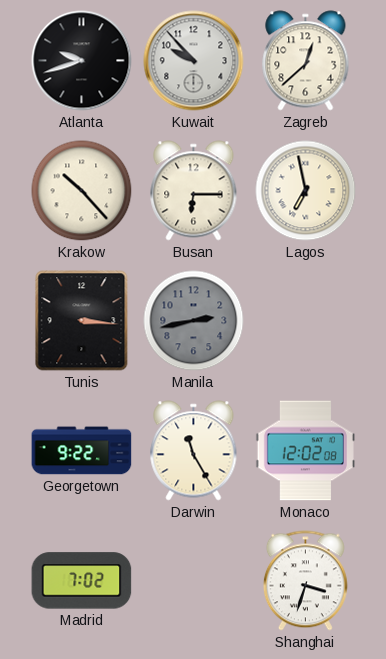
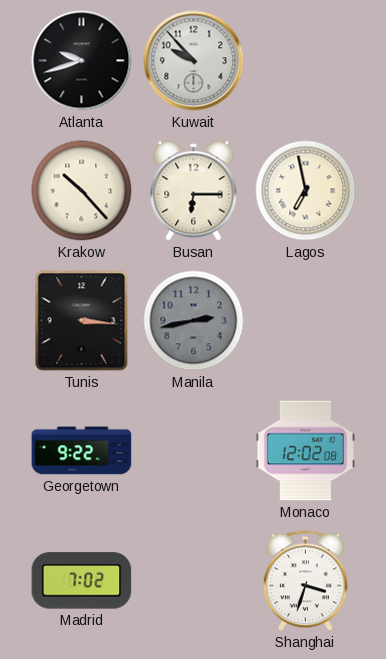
Zagreb: 12:38 -> none
Darwin: 11:25 -> none
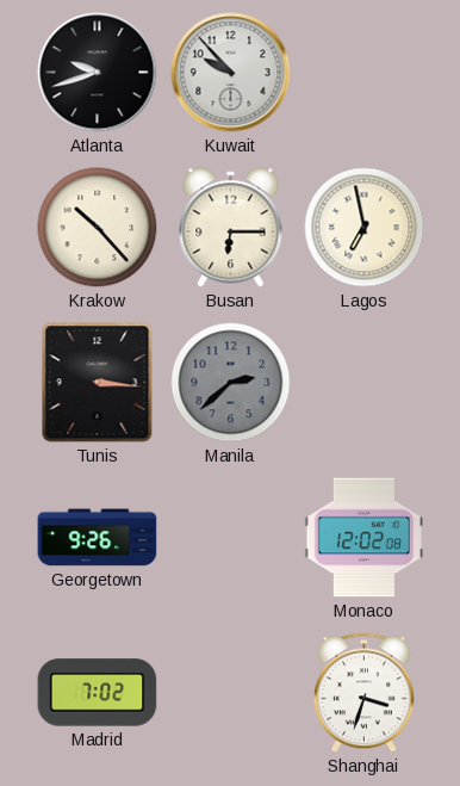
Manila: 2:43 -> 2:38
Georgetown: 9:22 -> 9:26
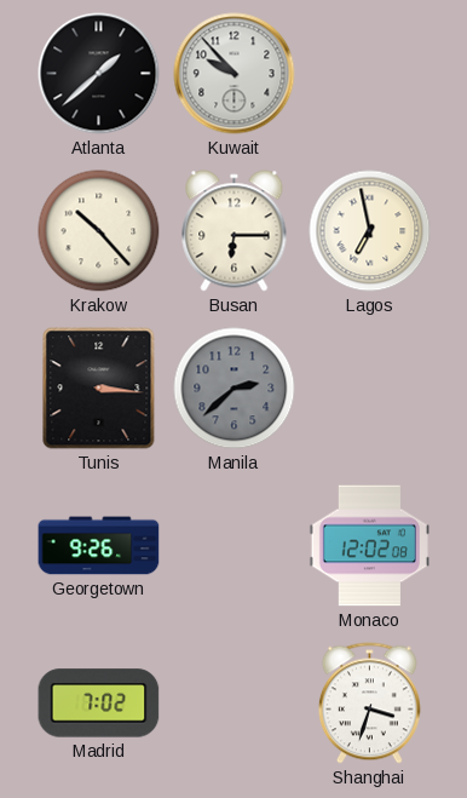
Atlanta: 9:42 -> 1:38
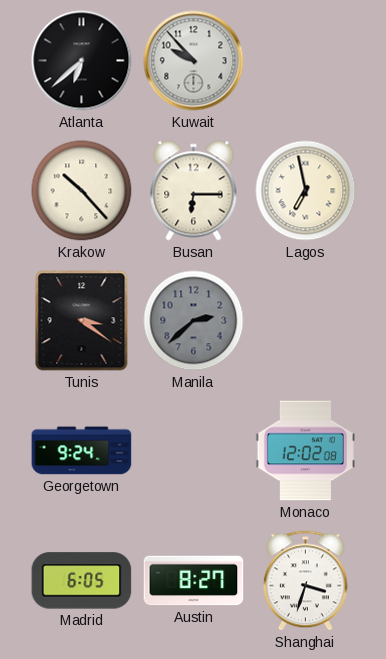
Atlanta: 1:38 -> 6:38
Tunis: 3:16 -> 3:21
Georgetown: 9:26 -> 9:24
Madrid: 7:02 -> 6:05
Austin: none -> 8:27
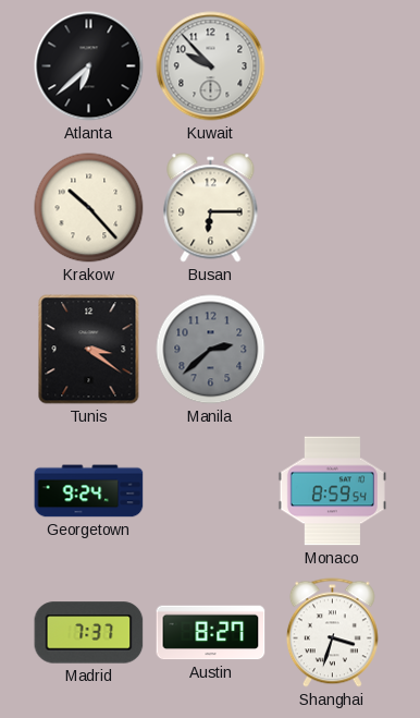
Lagos: 6:58 -> none
Monaco: 12:02 -> 8:59
Madrid: 6:05 -> 7:37
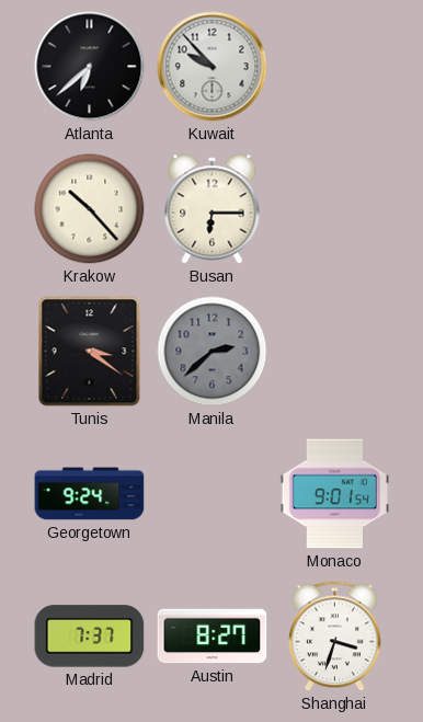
Monaco: 8:59 -> 9:01
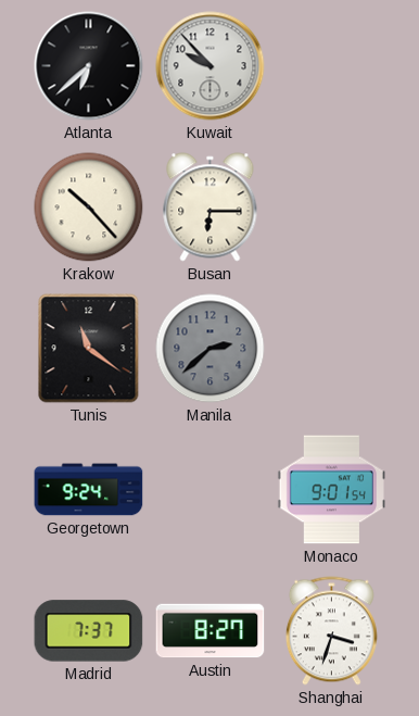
Tunis: 3:21 -> 11:21
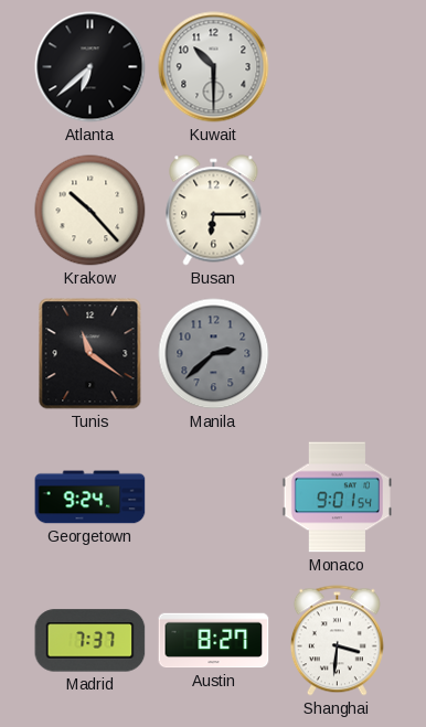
Kuwait: 9:53 -> 10:30
Shanghai: 3:33 -> 3:31
